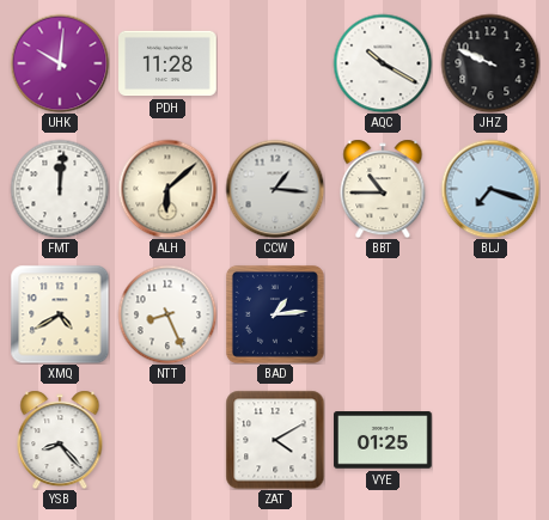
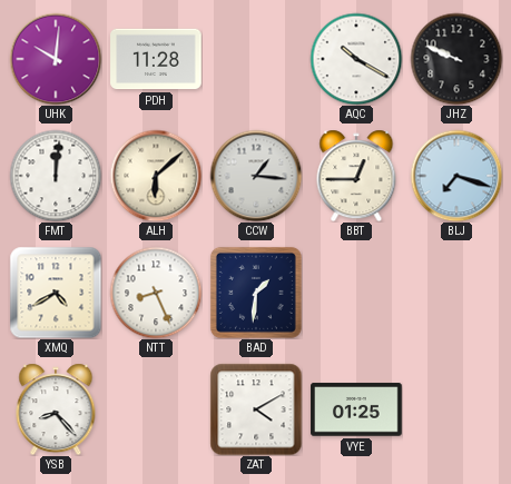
BBT: 10:45 -> 12:45
BAD: 1:14 -> 1:31
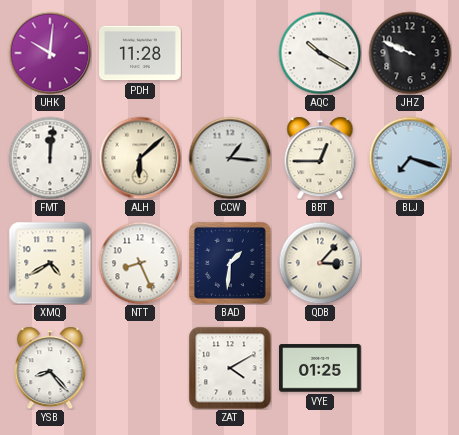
QDB: none -> 3:07
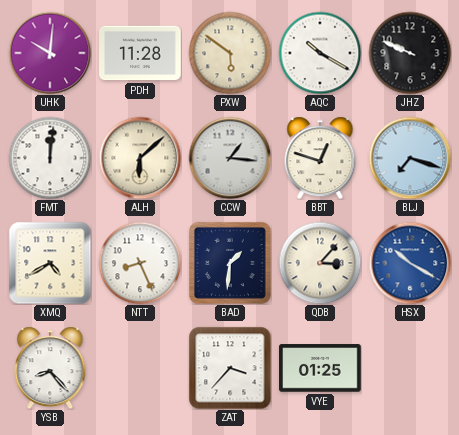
PXW: none -> 5:51
BBT: 12:45 -> 12:48
HSX: none -> 10:20
ZAT: 4:10 -> 3:37
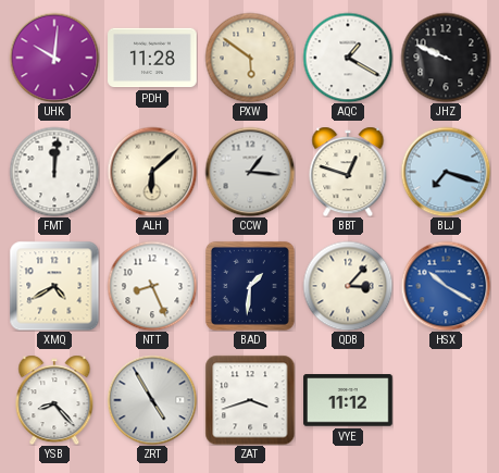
AQC: 10:20 -> 1:20
ZRT: none -> 4:55
ZAT: 3:37 -> 3:42
VYE: 01:25 -> 11:12
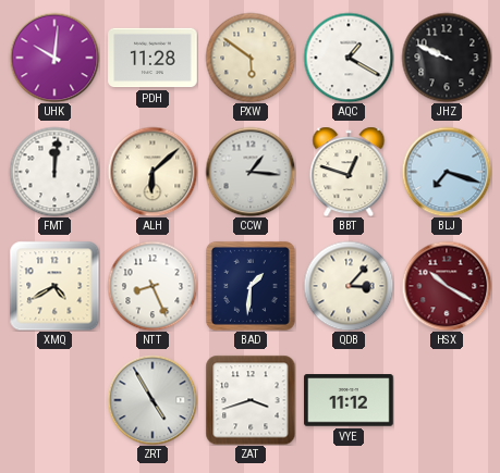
HSX dial: blue -> burgundy
YSB: 8:23 -> none
